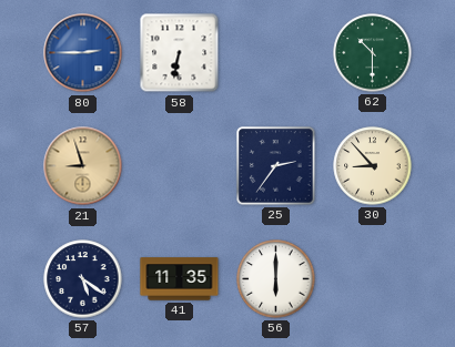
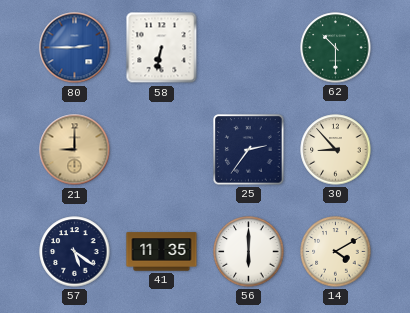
21: 8:57 -> 9:00
14: none -> 4:10
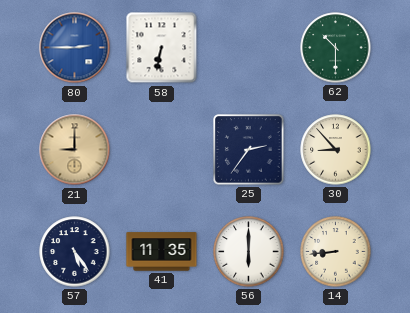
57: 5:21 -> 5:24
14: 4:10 -> 8:44
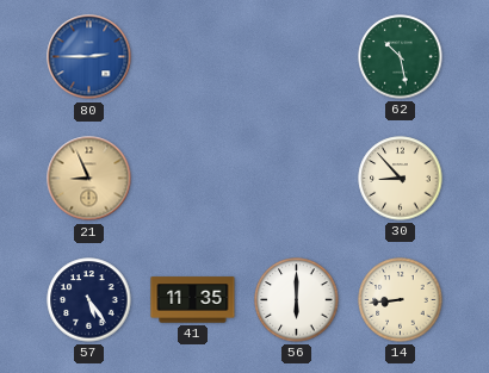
58: 6:32 -> none
62: 10:30 -> 10:28
21: 9:00 -> 8:56
25: 2:36 -> none
